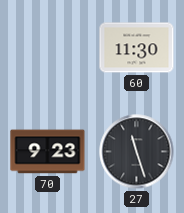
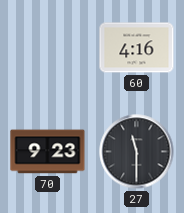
60: 11:30 -> 4:16
27: 11:27 -> 11:30
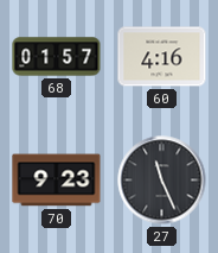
68: none -> 01:57
27: 11:30 -> 11:26
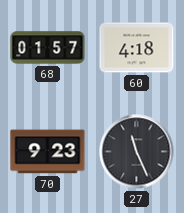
60: 4:16 -> 4:18
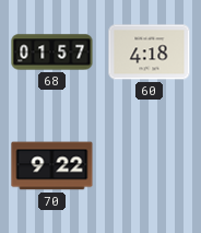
70: 9:23 -> 9:22
27: 11:26 -> none
